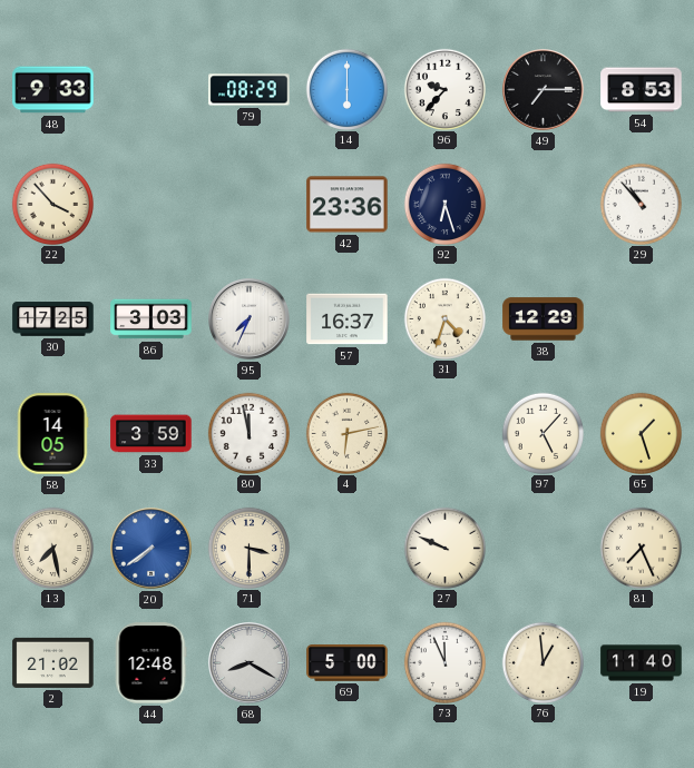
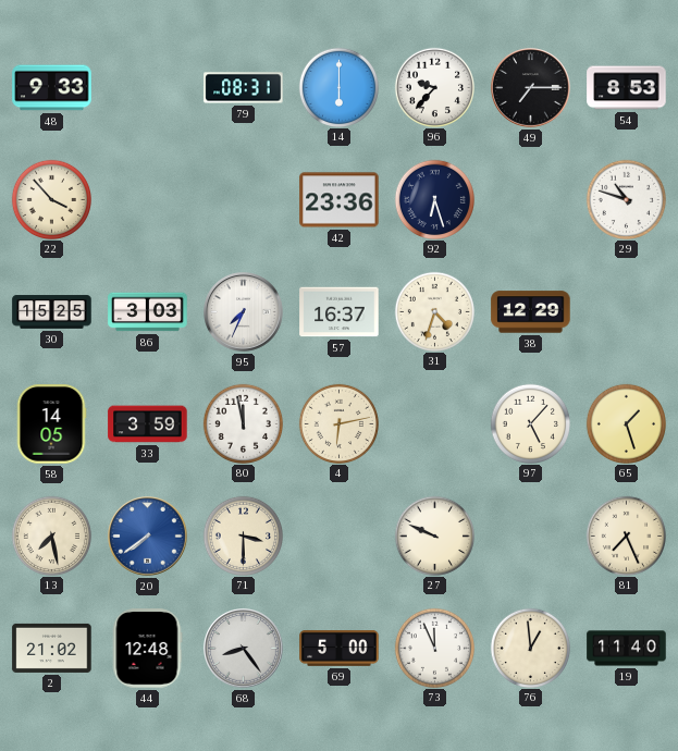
79: 08:29 -> 08:31
29: 10:53 -> 10:48
30: 17:25 -> 15:25
68: 8:20 -> 8:24
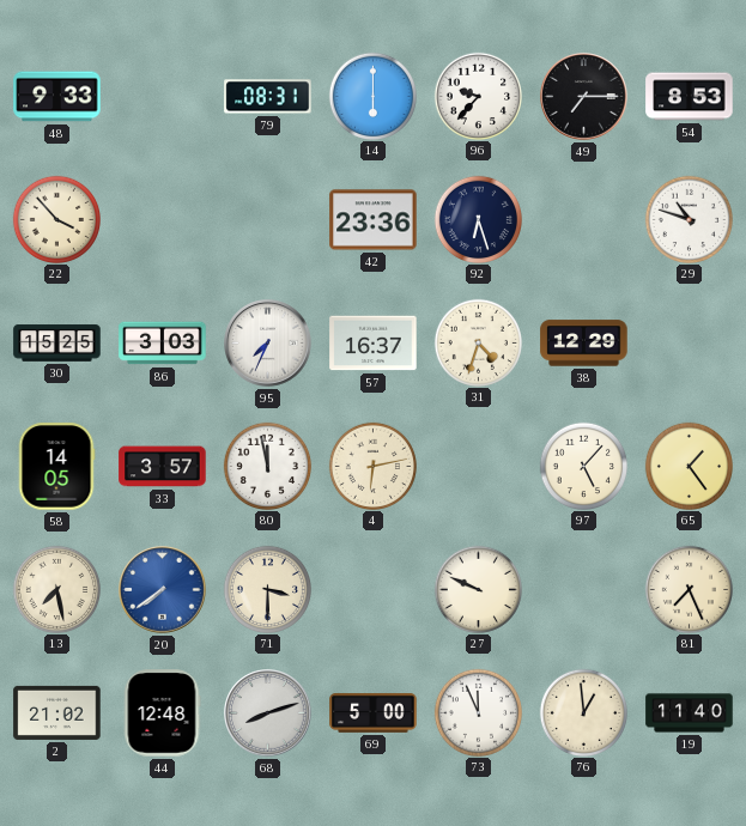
33: 3:59 -> 3:57
65: 1:27 -> 1:24
68: 8:24 -> 8:12
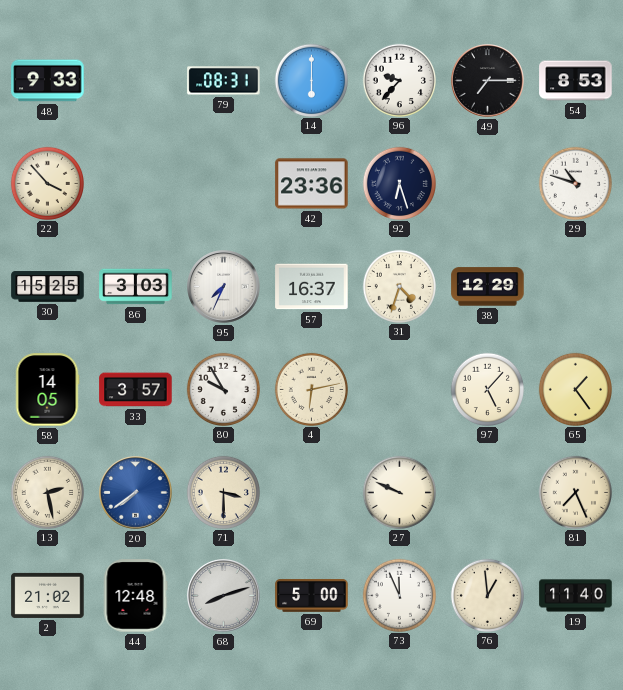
80: 11:58 -> 9:55
13: 7:28 -> 2:28
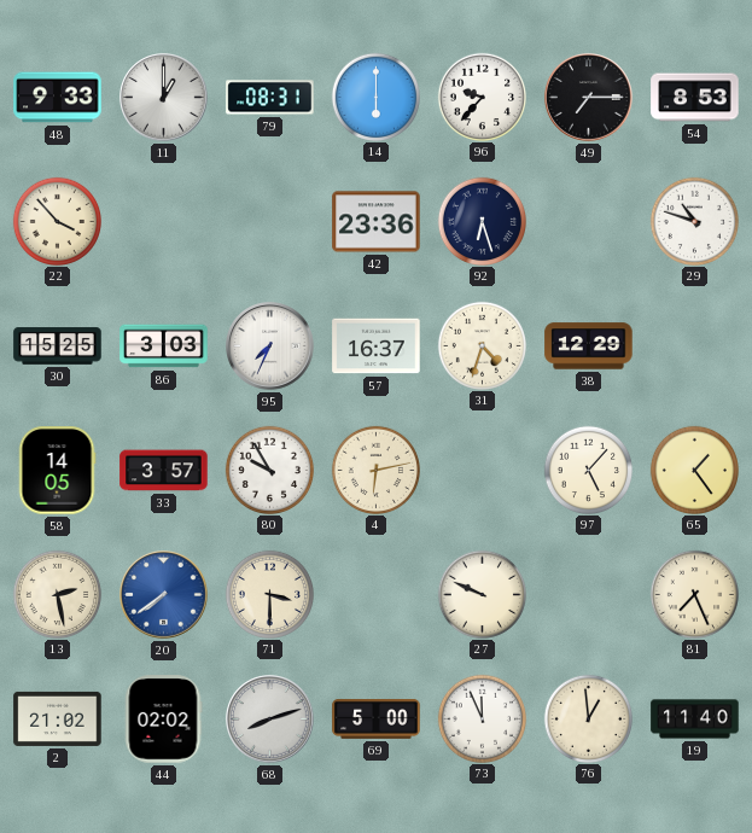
11: none -> 1:00
44: 12:48 -> 02:02
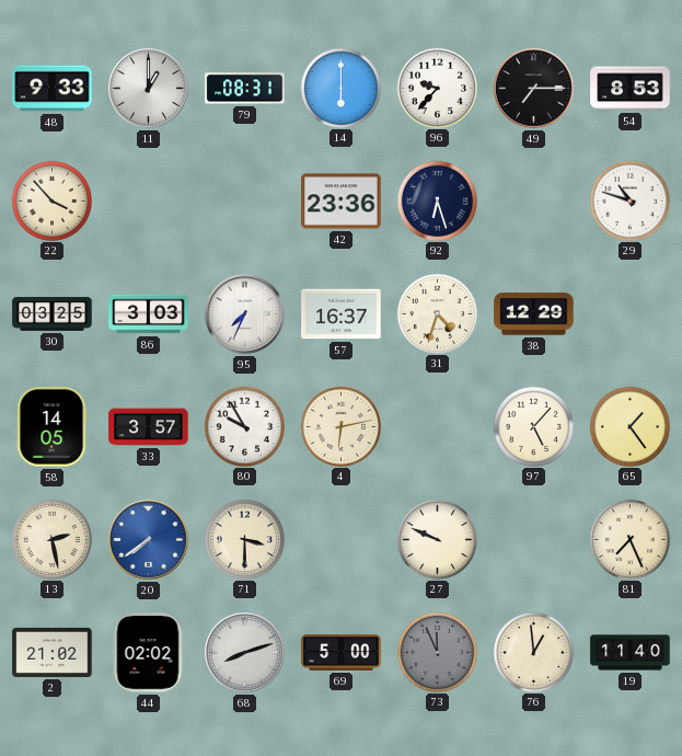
30: 15:25 -> 03:25
73 dial: white -> grey
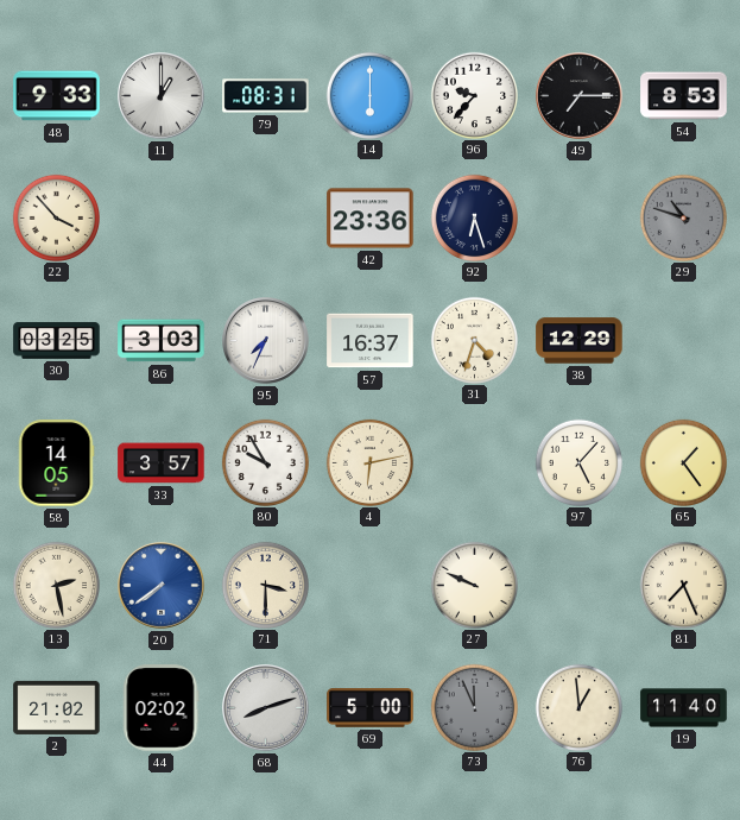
29 dial: white -> grey
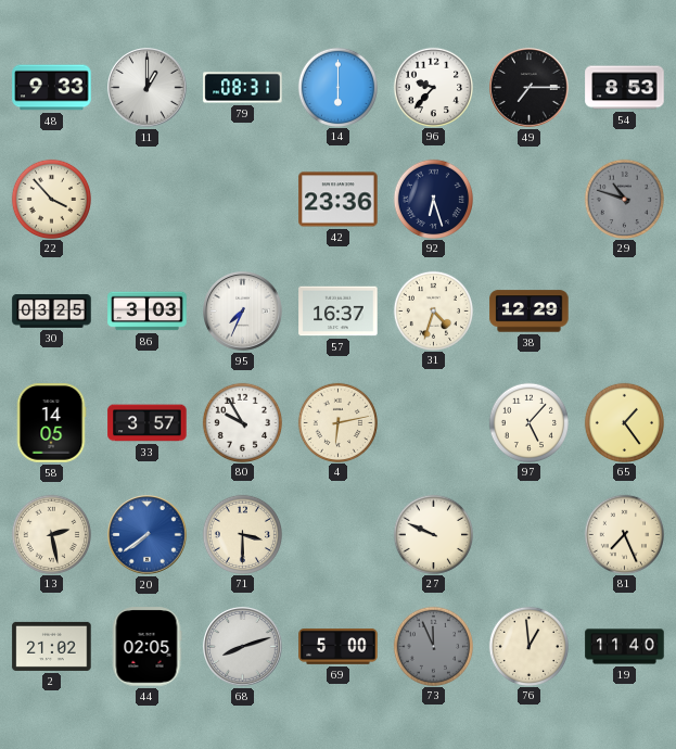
44: 02:02 -> 02:05
